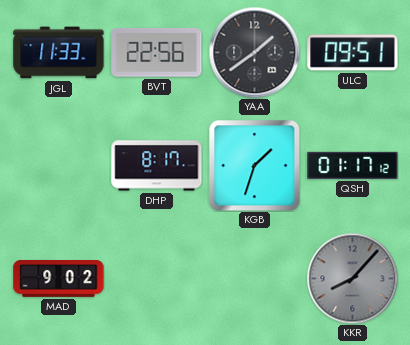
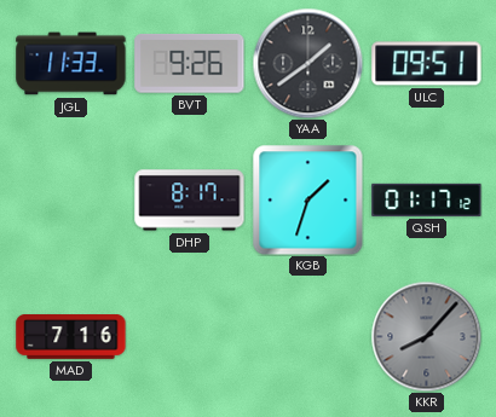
BVT: 22:56 -> 9:26
MAD: 9:02 -> 7:16
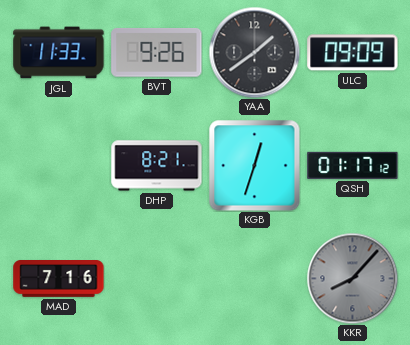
ULC: 09:51 -> 09:09
DHP: 8:17 -> 8:21
KGB: 1:33 -> 12:33
